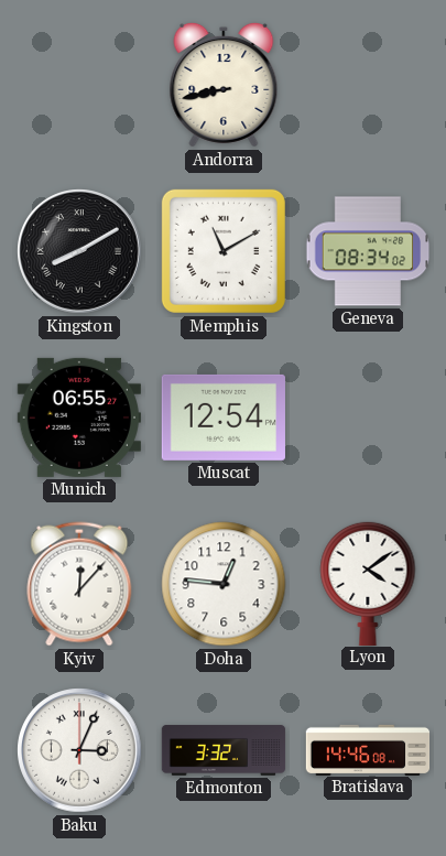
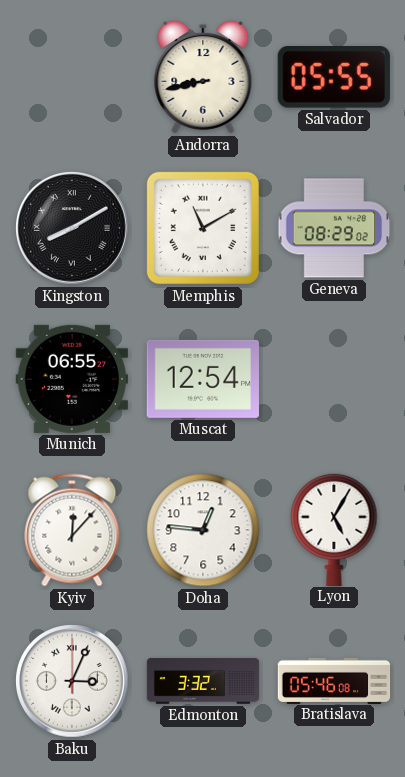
Salvador: none -> 05:55
Geneva: 08:34 -> 08:29
Lyon: 4:09 -> 5:05
Bratislava: 14:46 -> 05:46
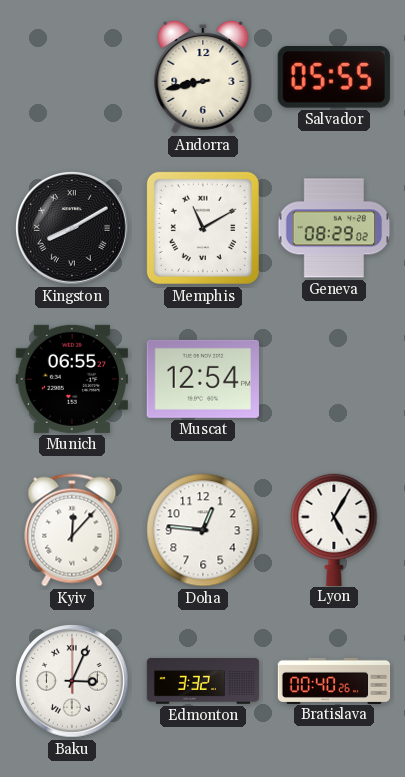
Bratislava: 05:46 -> 00:40
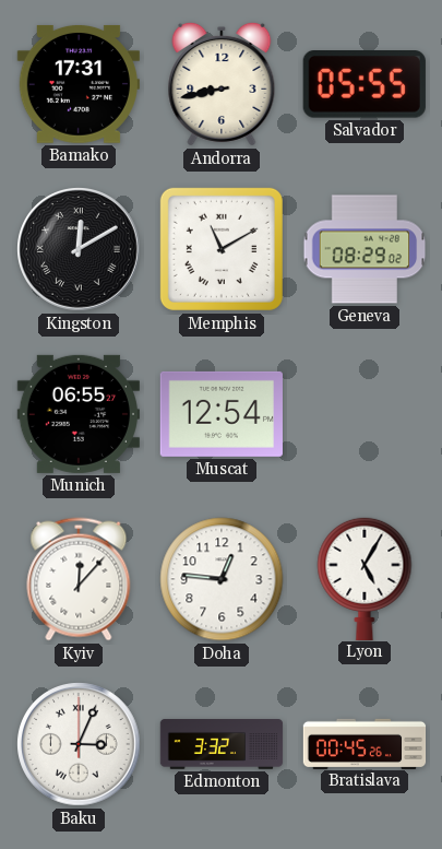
Bamako: none -> 17:31
Kingston: 8:10 -> 12:10
Bratislava: 00:40 -> 00:45
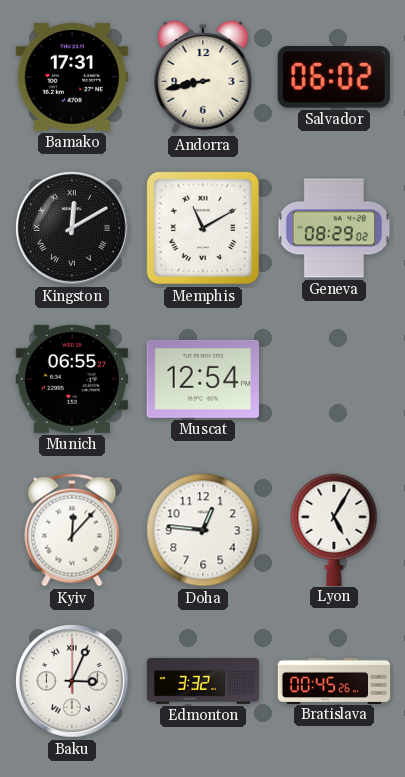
Salvador: 05:55 -> 06:02
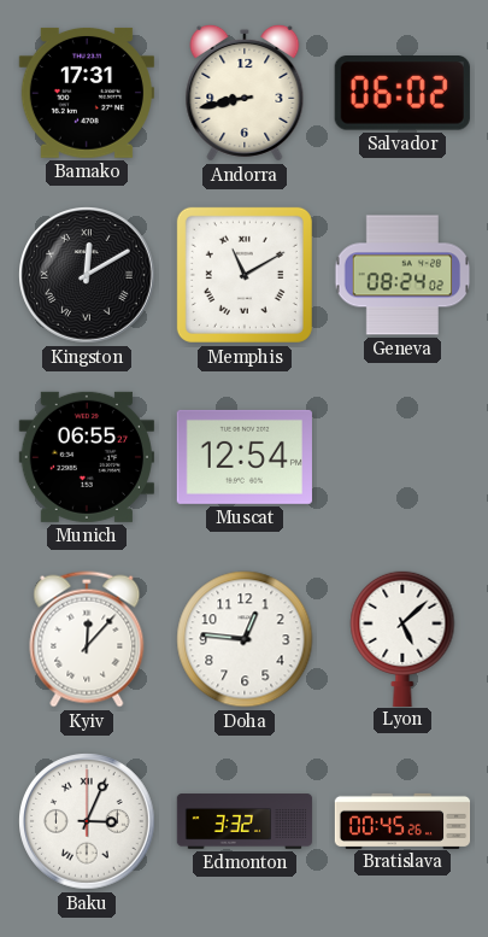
Geneva: 08:29 -> 08:24
Lyon: 5:05 -> 5:08
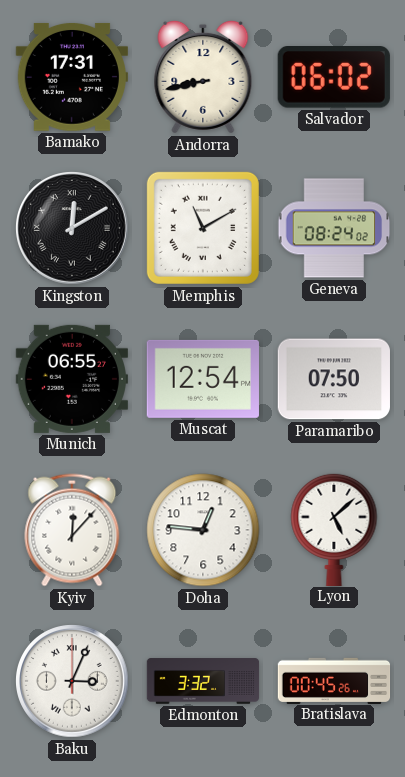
Paramaribo: none -> 07:50
